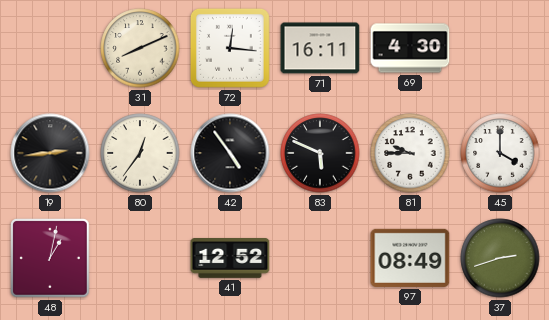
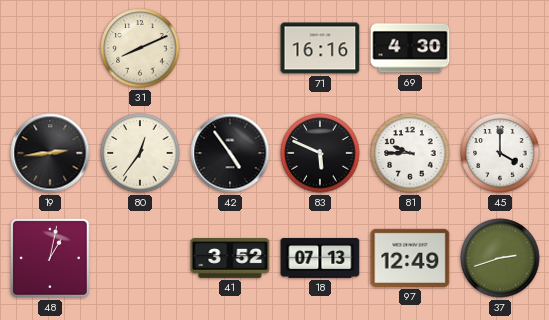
72: 12:16 -> none
71: 16:11 -> 16:16
41: 12:52 -> 3:52
18: none -> 07:13
97: 08:49 -> 12:49
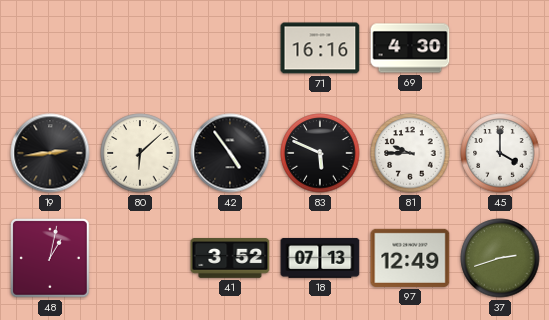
31: 8:11 -> none
80: 12:36 -> 6:08
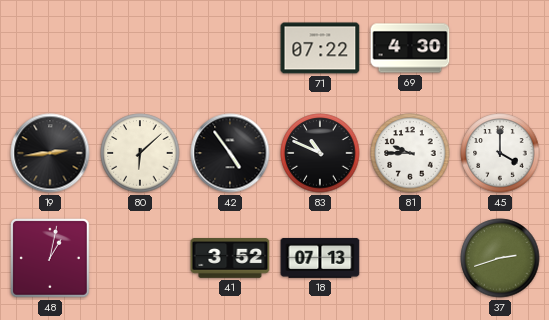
71: 16:16 -> 07:22
83: 5:49 -> 10:49
97: 12:49 -> none
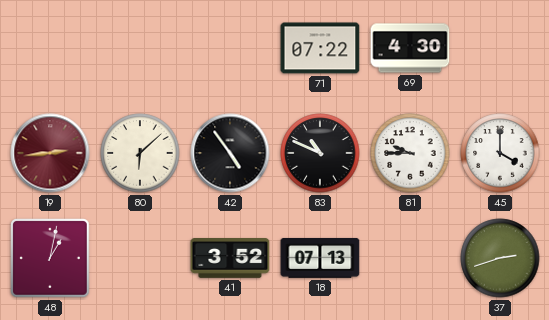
19 dial: black -> burgundy
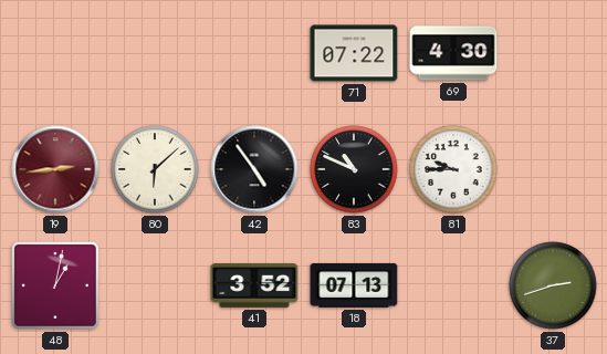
45: 4:00 -> none
